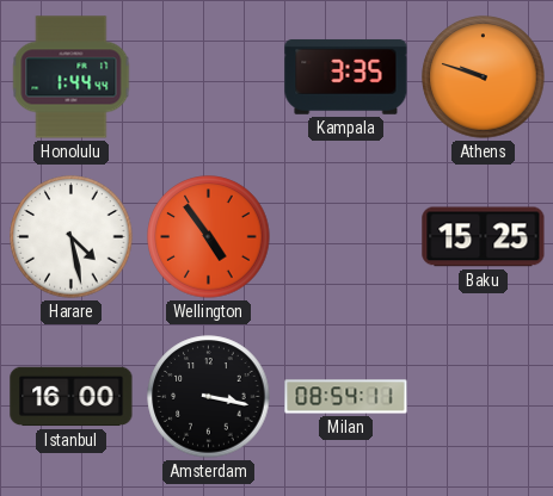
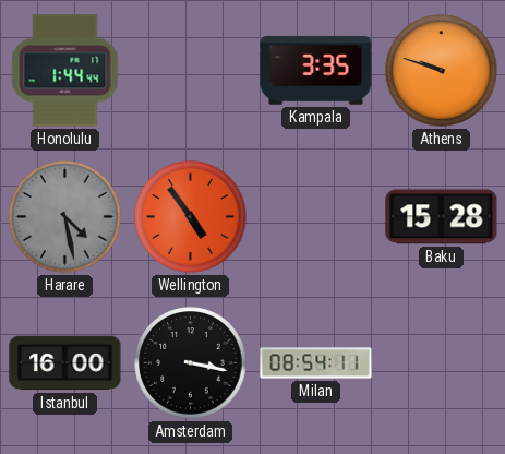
Harare dial: white -> grey
Baku: 15:25 -> 15:28
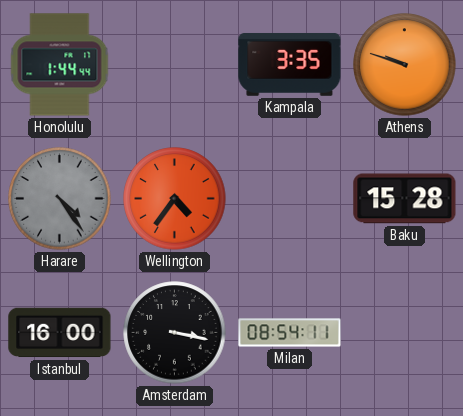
Harare: 4:28 -> 4:24
Wellington: 4:54 -> 4:36
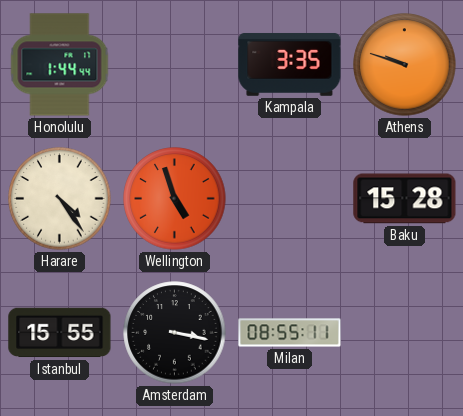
Harare dial: grey -> cream
Wellington: 4:36 -> 4:57
Istanbul: 16:00 -> 15:55
Milan: 08:54 -> 08:55
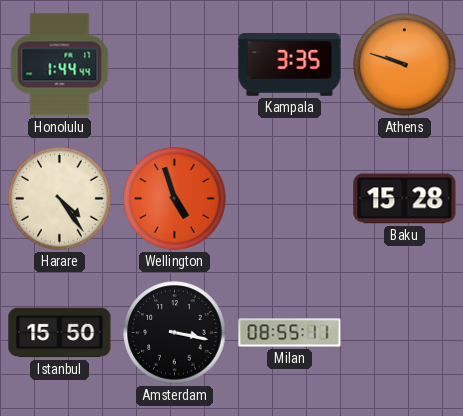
Istanbul: 15:55 -> 15:50
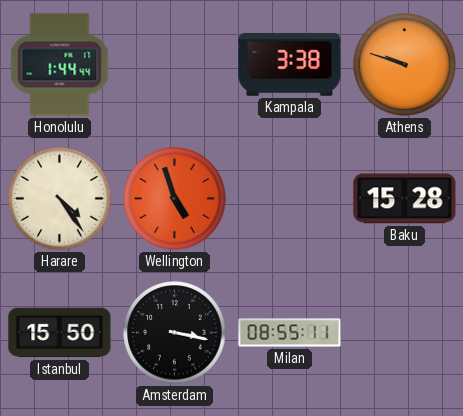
Kampala: 3:35 -> 3:38
